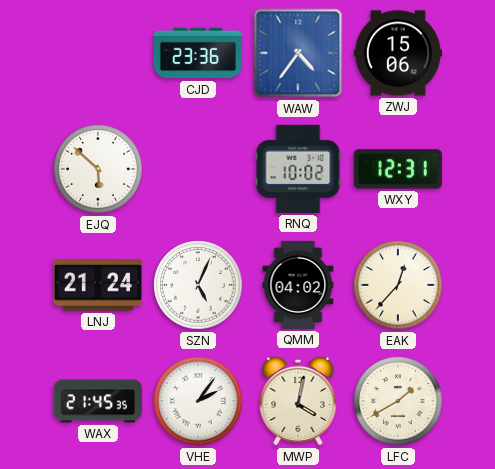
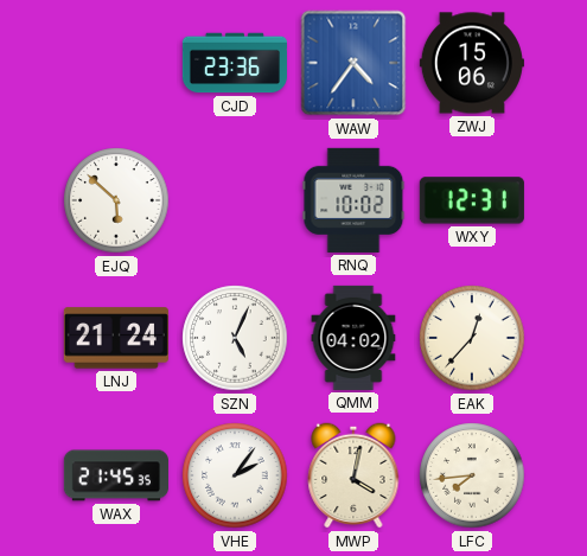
LFC: 1:40 -> 7:44
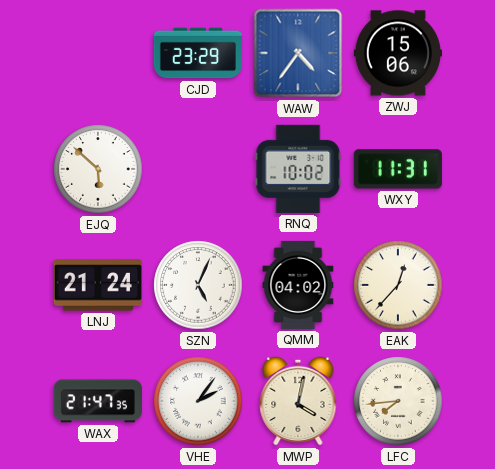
CJD: 23:36 -> 23:29
WXY: 12:31 -> 11:31
WAX: 21:45 -> 21:47
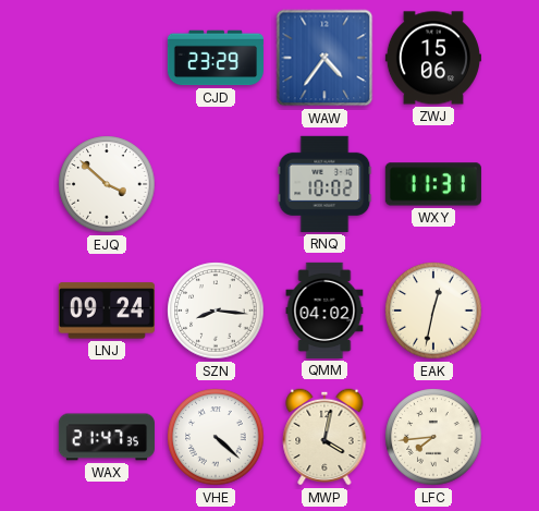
EJQ: 5:52 -> 3:52
LNJ: 21:24 -> 09:24
SZN: 5:04 -> 8:16
EAK: 12:37 -> 12:32
VHE: 2:06 -> 4:22
